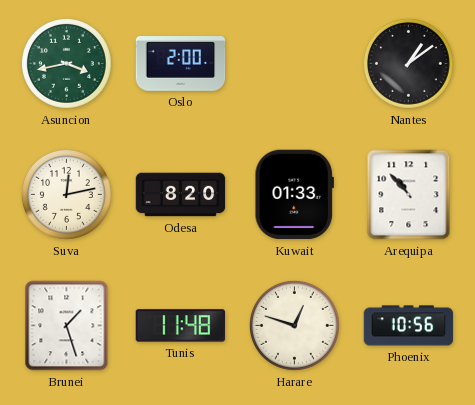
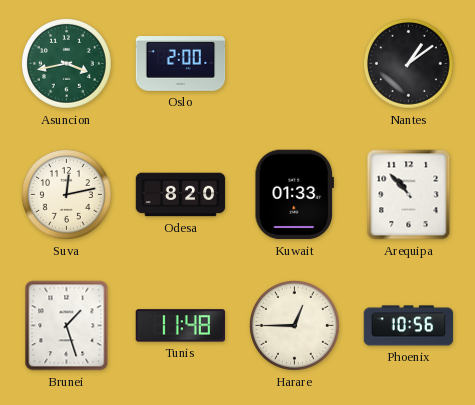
Harare: 12:48 -> 12:45
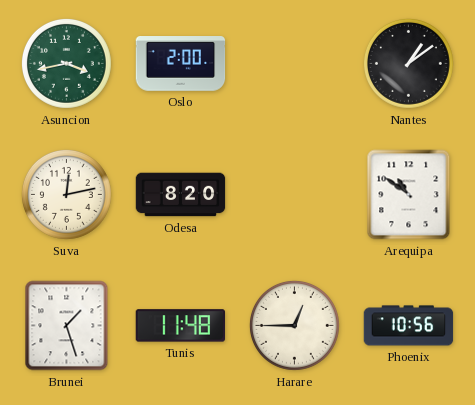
Kuwait: 01:33 -> none
Arequipa: 10:53 -> 10:51
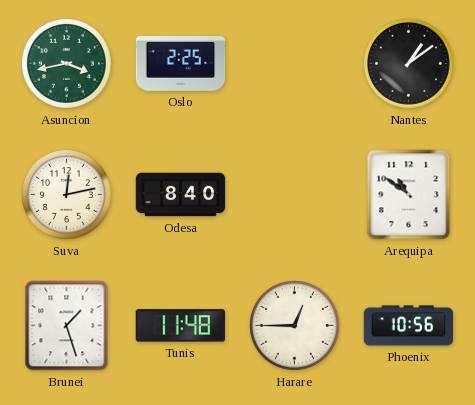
Oslo: 2:00 -> 2:25
Odesa: 8:20 -> 8:40
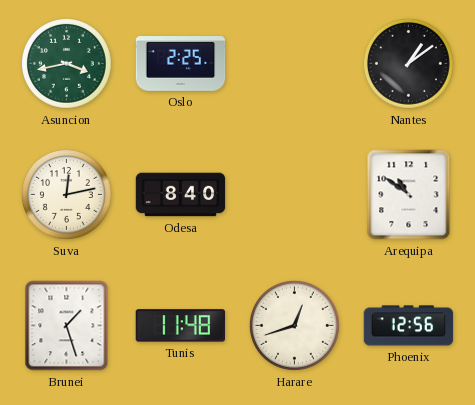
Harare: 12:45 -> 12:42
Phoenix: 10:56 -> 12:56
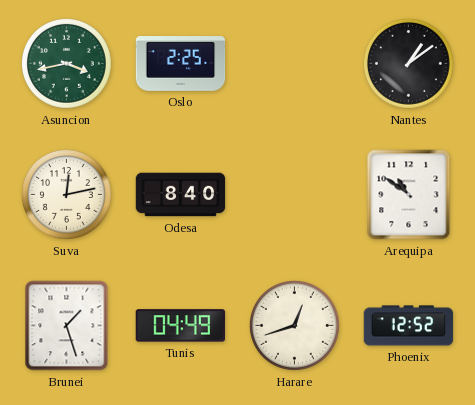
Tunis: 11:48 -> 04:49
Phoenix: 12:56 -> 12:52
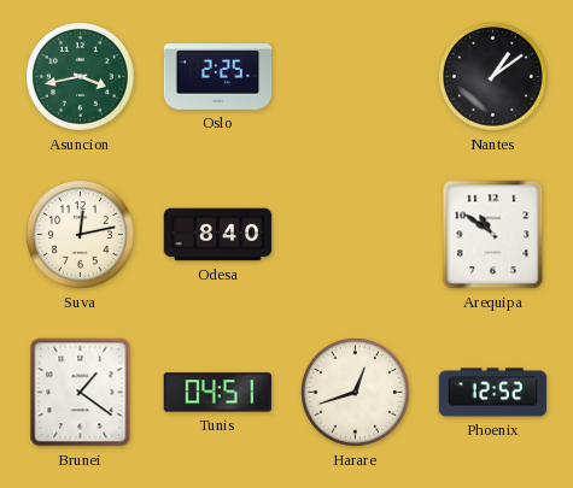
Brunei: 1:27 -> 1:21
Tunis: 04:49 -> 04:51
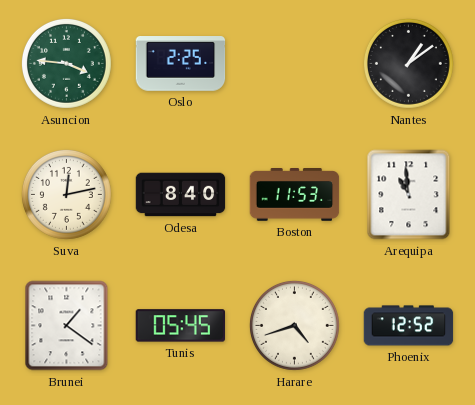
Asuncion: 3:43 -> 3:46
Boston: none -> 11:53
Arequipa: 10:51 -> 10:59
Tunis: 04:51 -> 05:45
Harare: 12:42 -> 4:42
